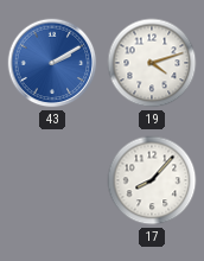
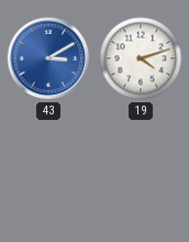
43: 2:10 -> 3:10
17: 8:07 -> none
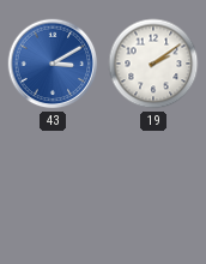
19: 4:12 -> 2:09
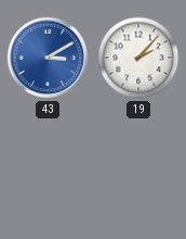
19: 2:09 -> 2:07
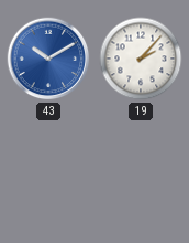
43: 3:10 -> 10:10
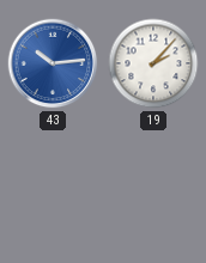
43: 10:10 -> 10:14
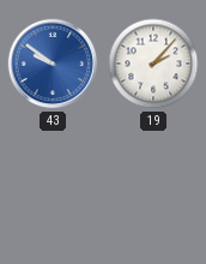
43: 10:14 -> 9:51
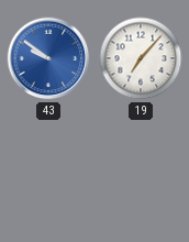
19: 2:07 -> 7:07
